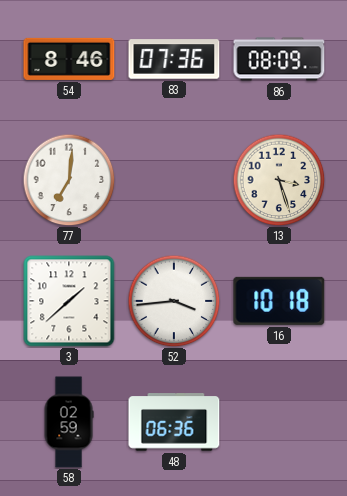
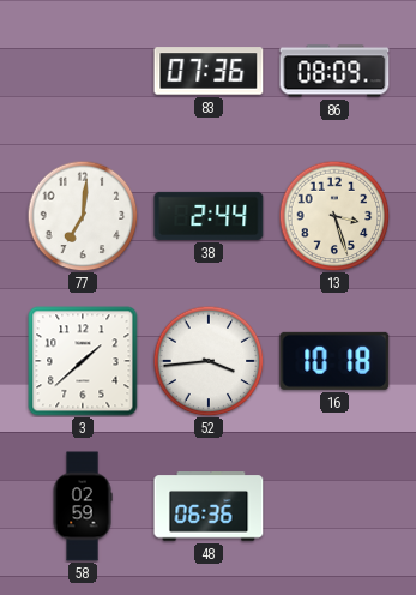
54: 8:46 -> none
38: none -> 2:44
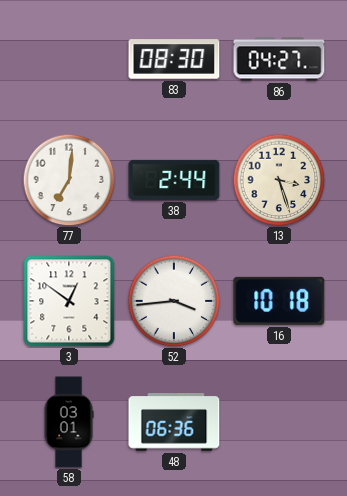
83: 07:36 -> 08:30
86: 08:09 -> 04:27
3: 1:38 -> 12:51
58: 02:59 -> 03:01
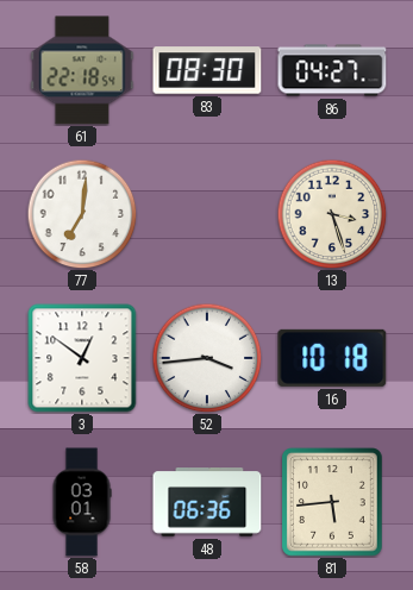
61: none -> 22:18
38: 2:44 -> none
81: none -> 5:44
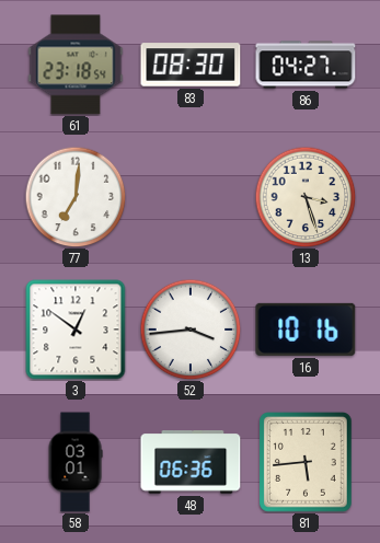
61: 22:18 -> 23:18
16: 10:18 -> 10:16
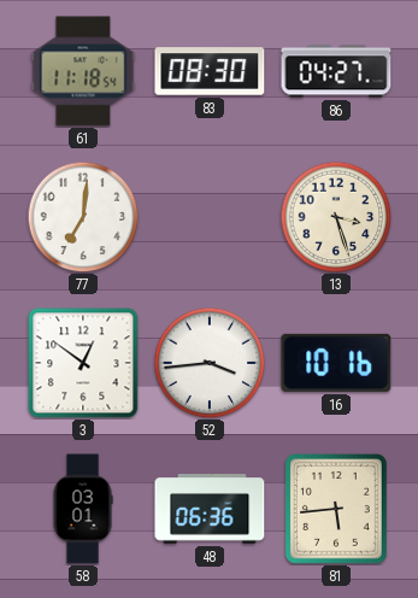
61: 23:18 -> 11:18
